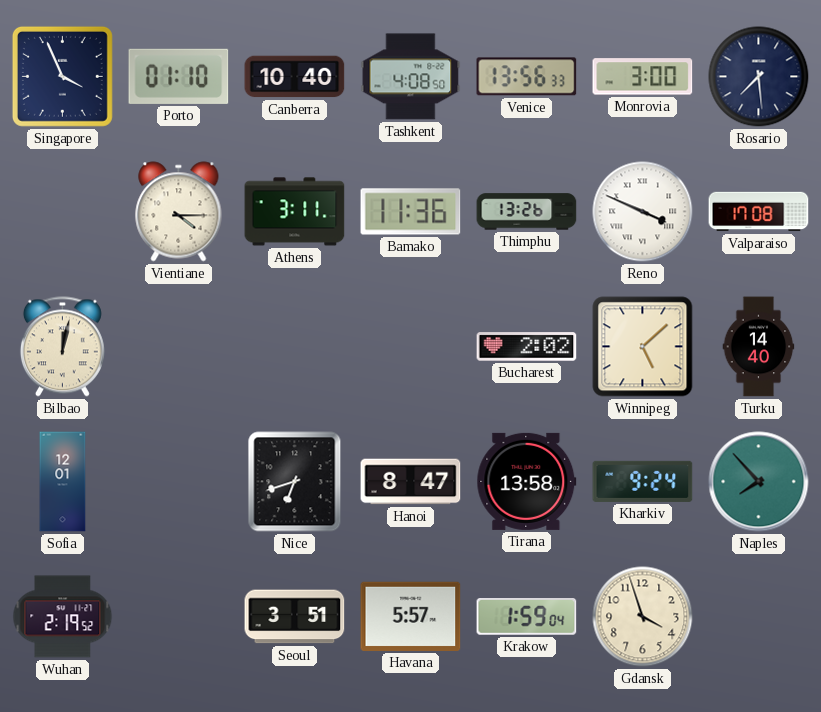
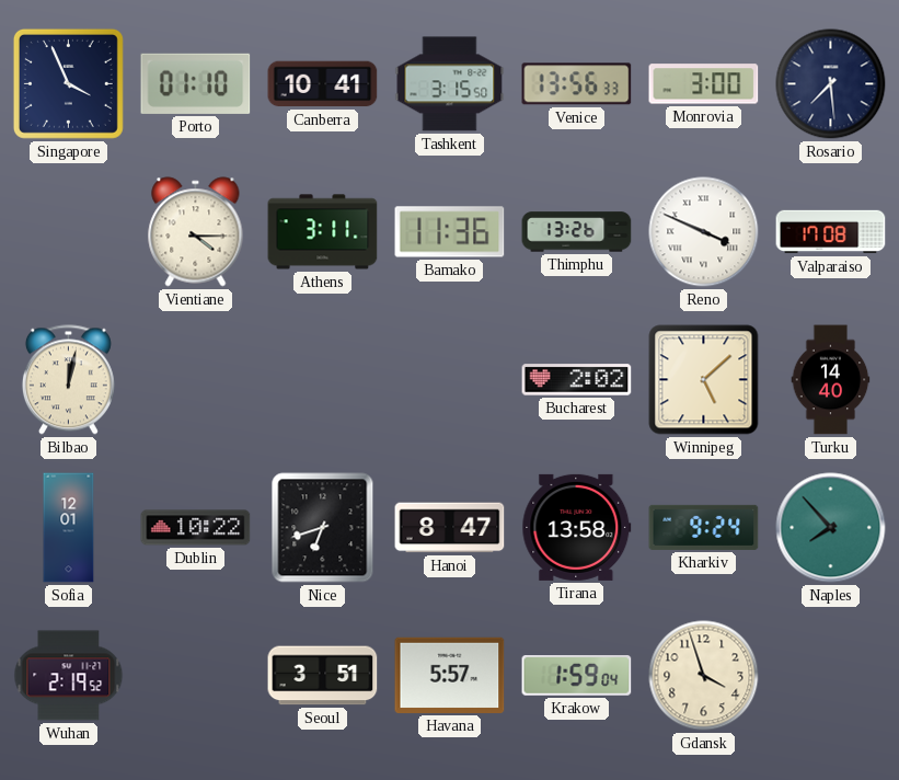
Canberra: 10:40 -> 10:41
Tashkent: 4:08 -> 3:15
Dublin: none -> 10:22
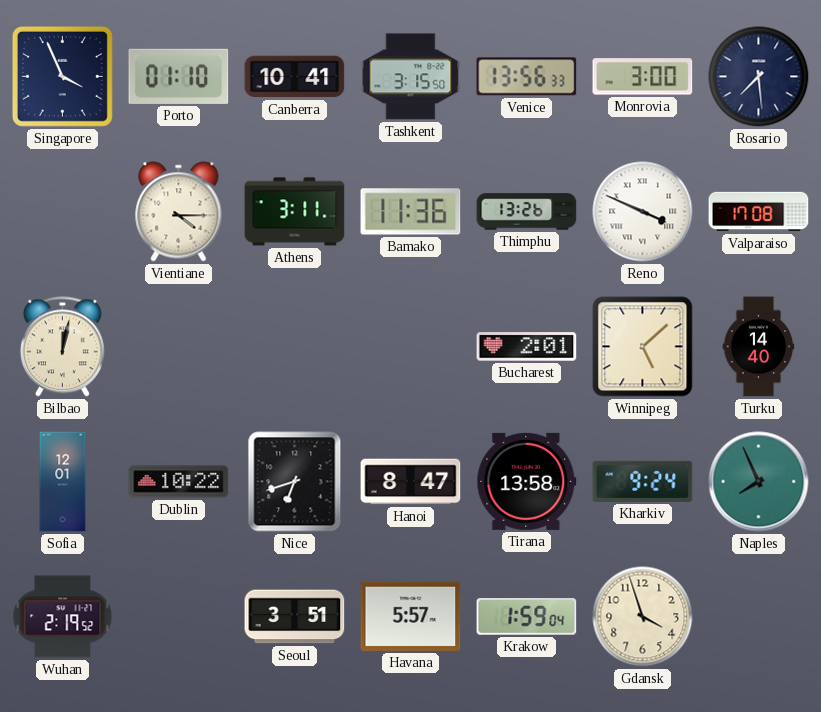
Bucharest: 2:02 -> 2:01
Naples: 7:53 -> 7:56
